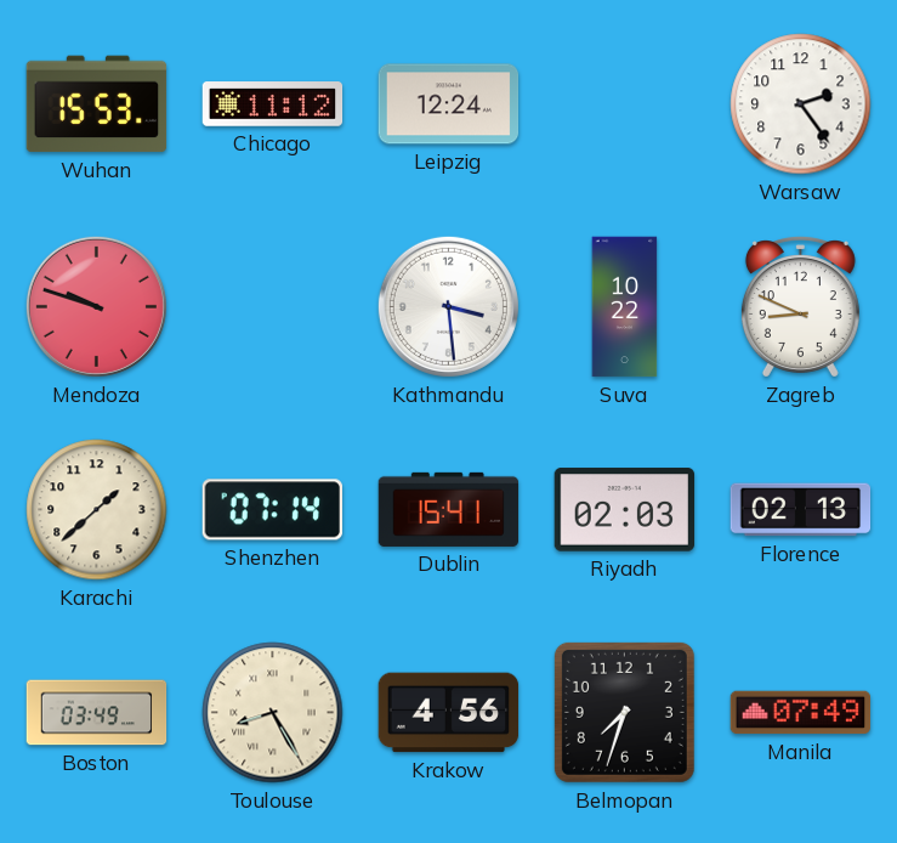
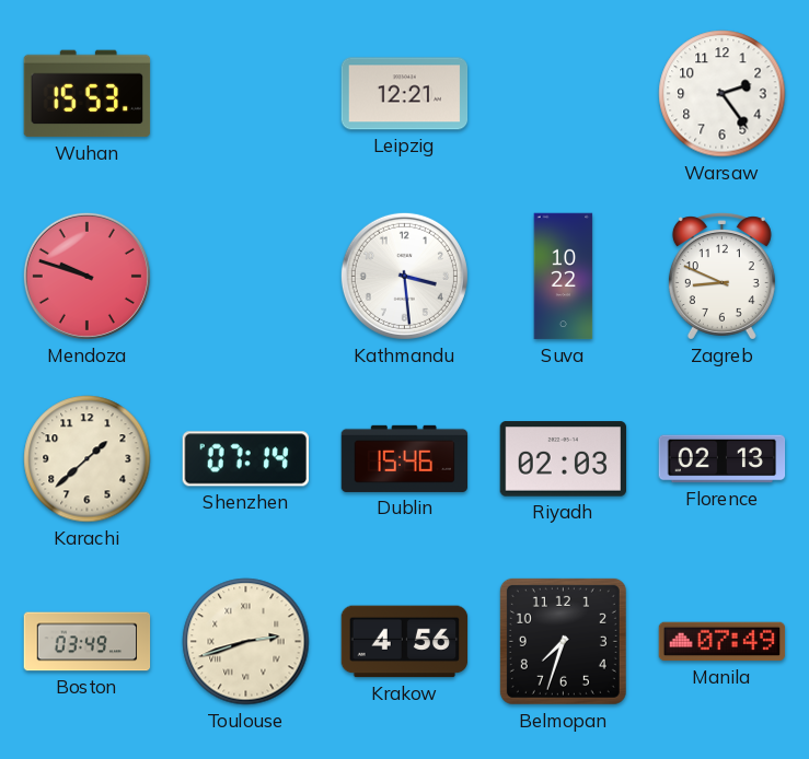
Chicago: 11:12 -> none
Leipzig: 12:24 -> 12:21
Dublin: 15:41 -> 15:46
Toulouse: 8:25 -> 2:42
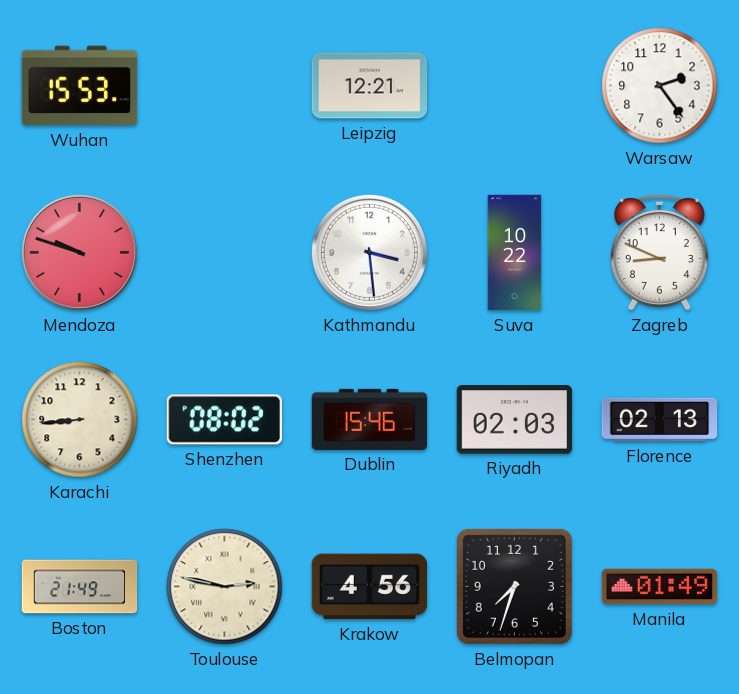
Karachi: 1:38 -> 8:44
Shenzhen: 07:14 -> 08:02
Boston: 03:49 -> 21:49
Toulouse: 2:42 -> 2:47
Manila: 07:49 -> 01:49
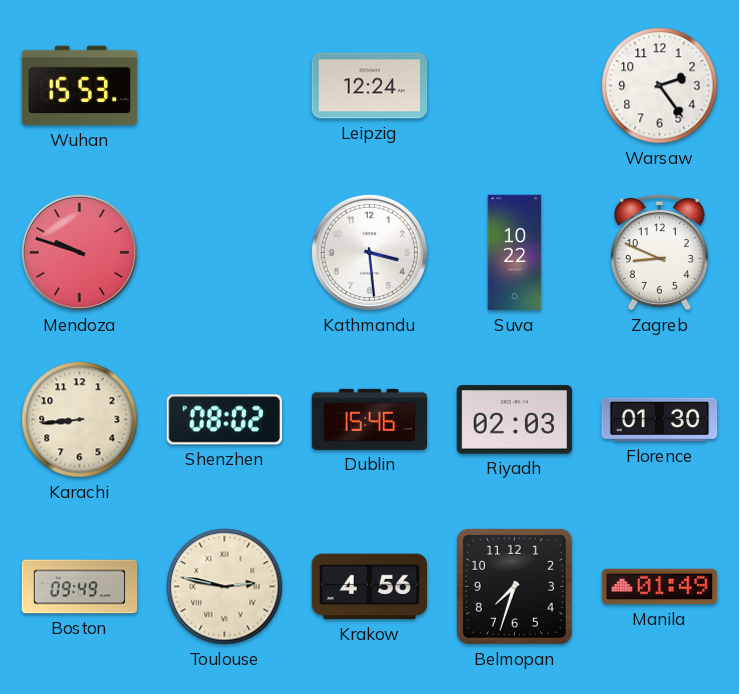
Leipzig: 12:21 -> 12:24
Florence: 02:13 -> 01:30
Boston: 21:49 -> 09:49
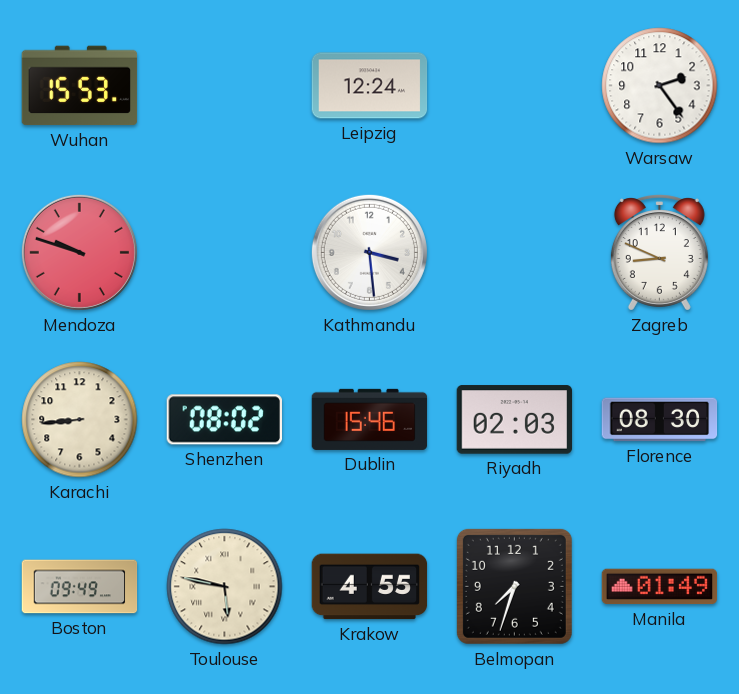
Suva: 10:22 -> none
Florence: 01:30 -> 08:30
Toulouse: 2:47 -> 5:47
Krakow: 4:56 -> 4:55
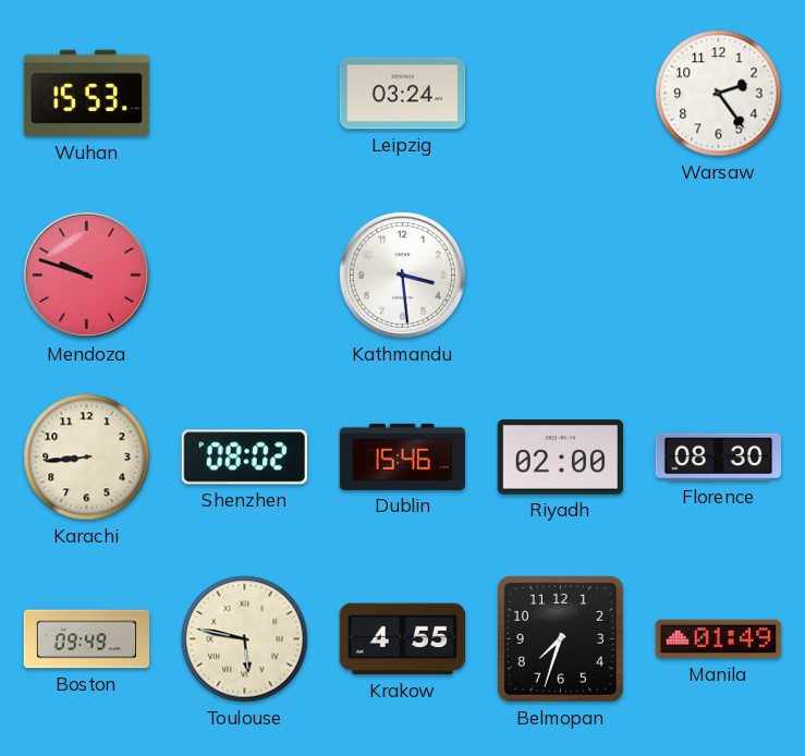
Leipzig: 12:24 -> 03:24
Zagreb: 8:49 -> none
Riyadh: 02:03 -> 02:00
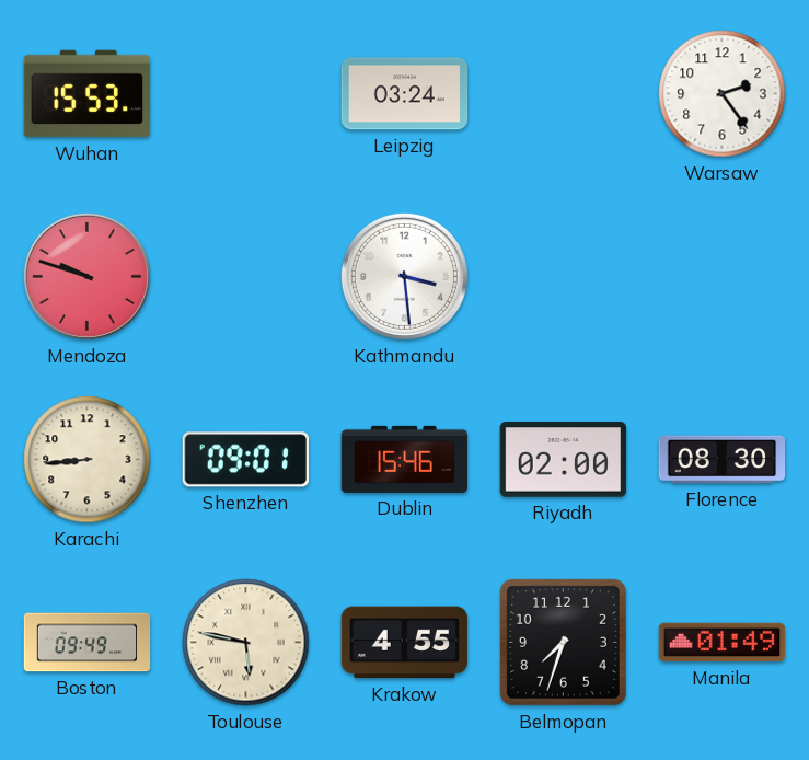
Shenzhen: 08:02 -> 09:01
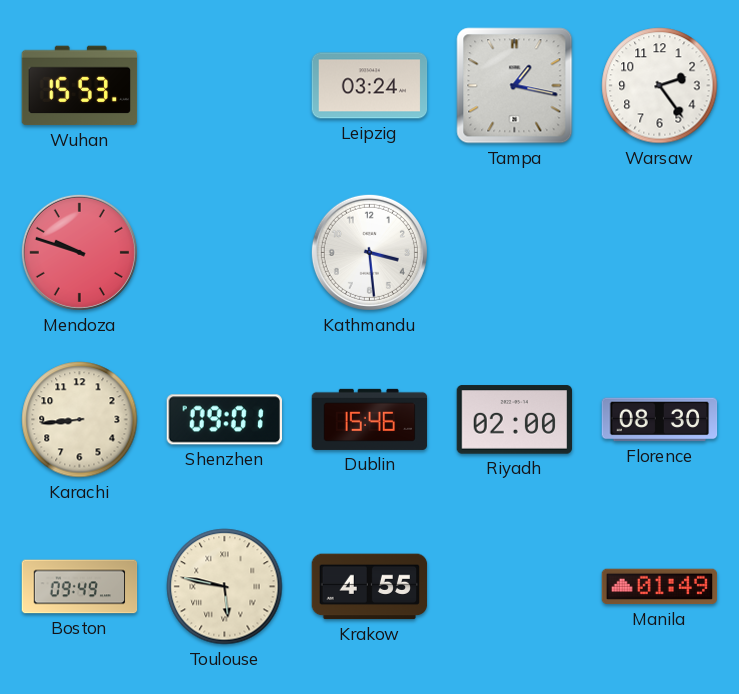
Tampa: none -> 1:17
Belmopan: 7:33 -> none
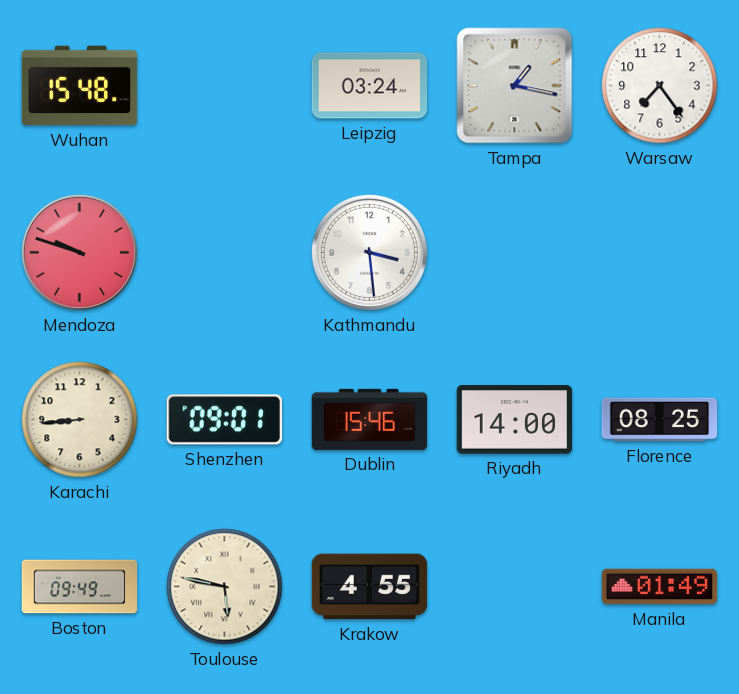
Wuhan: 15:53 -> 15:48
Warsaw: 2:24 -> 7:24
Riyadh: 02:00 -> 14:00
Florence: 08:30 -> 08:25
